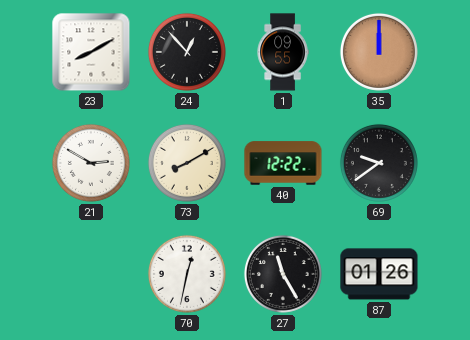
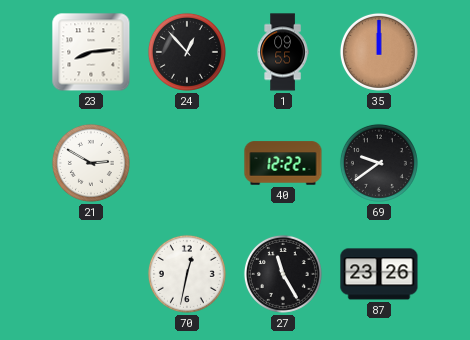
23: 8:10 -> 8:14
73: 8:10 -> none
87: 01:26 -> 23:26
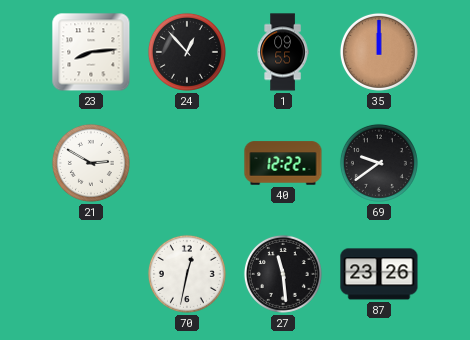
27: 11:25 -> 11:29
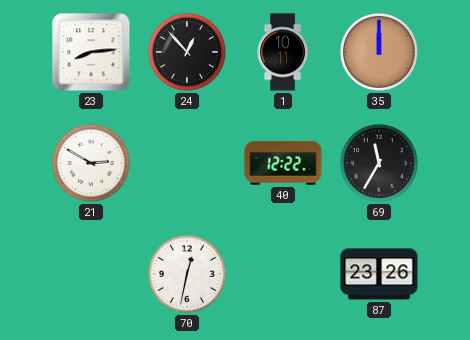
1: 09:55 -> 10:11
69: 9:39 -> 11:35
27: 11:29 -> none
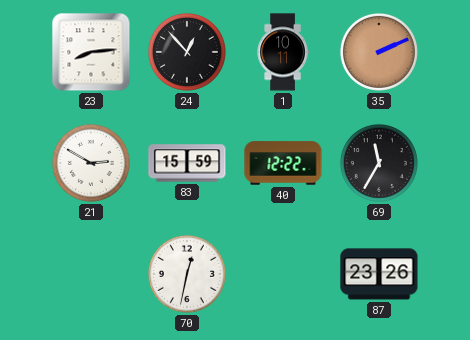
35: 12:00 -> 2:11
83: none -> 15:59
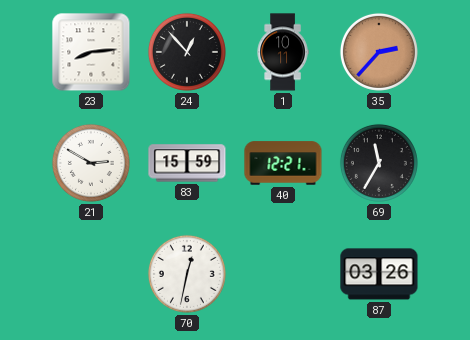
35: 2:11 -> 2:37
40: 12:22 -> 12:21
87: 23:26 -> 03:26
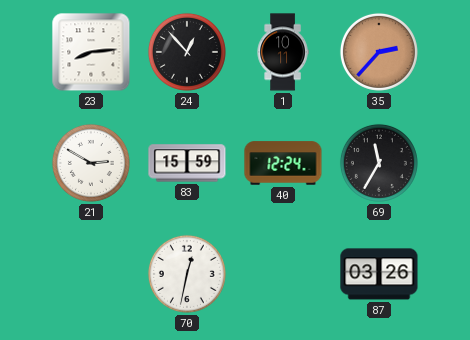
40: 12:21 -> 12:24
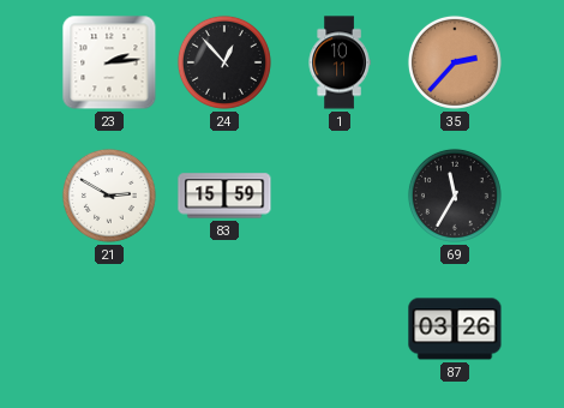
23: 8:14 -> 2:14
40: 12:24 -> none
70: 12:32 -> none
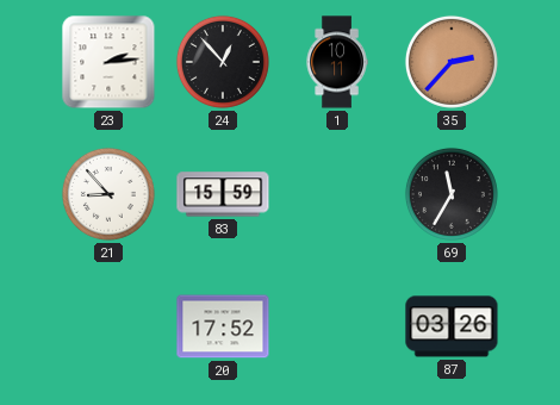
21: 2:50 -> 8:53
20: none -> 17:52
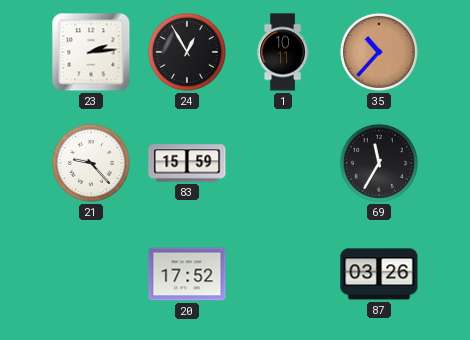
24: 12:53 -> 12:55
35: 2:37 -> 10:37
21: 8:53 -> 9:23
